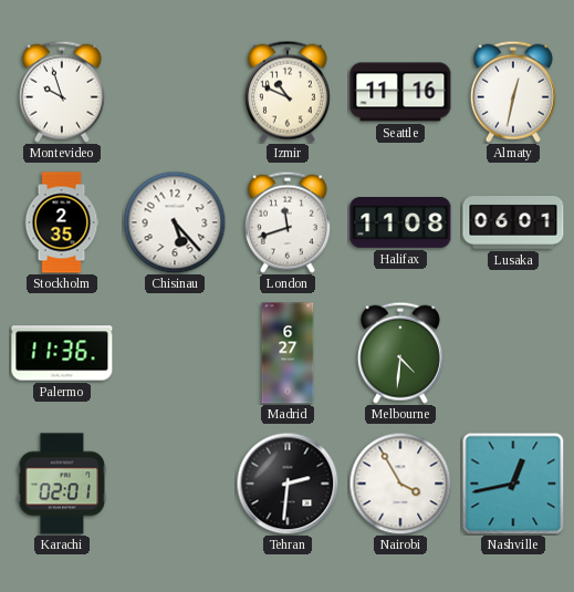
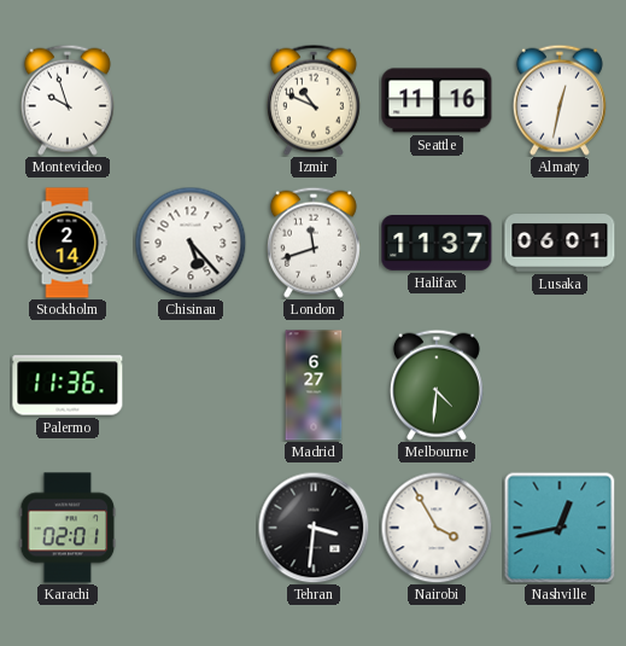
Stockholm: 2:35 -> 2:14
Halifax: 11:08 -> 11:37
Tehran: 2:31 -> 3:31
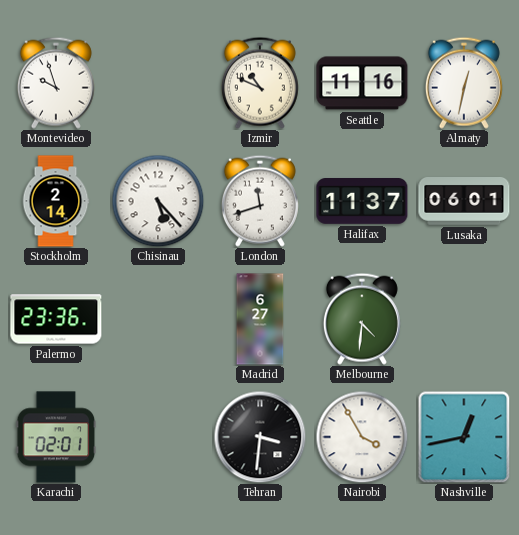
Palermo: 11:36 -> 23:36
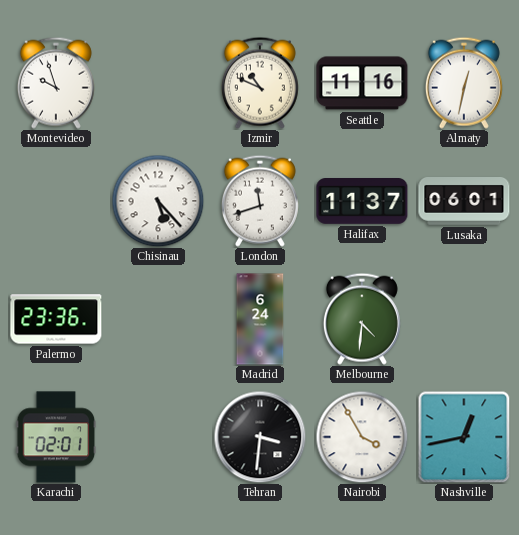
Stockholm: 2:14 -> none
Madrid: 6:27 -> 6:24
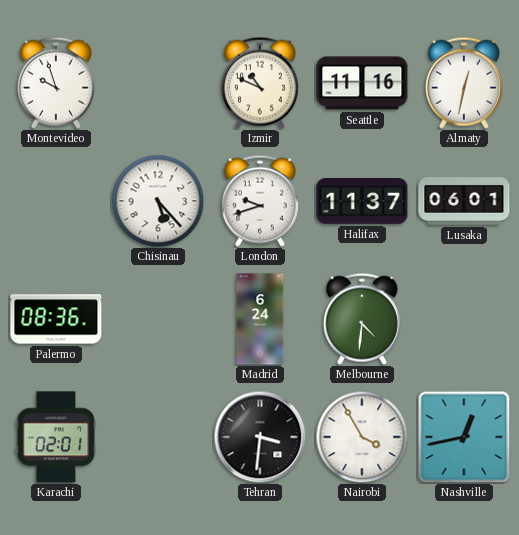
London: 11:42 -> 9:42
Palermo: 23:36 -> 08:36
